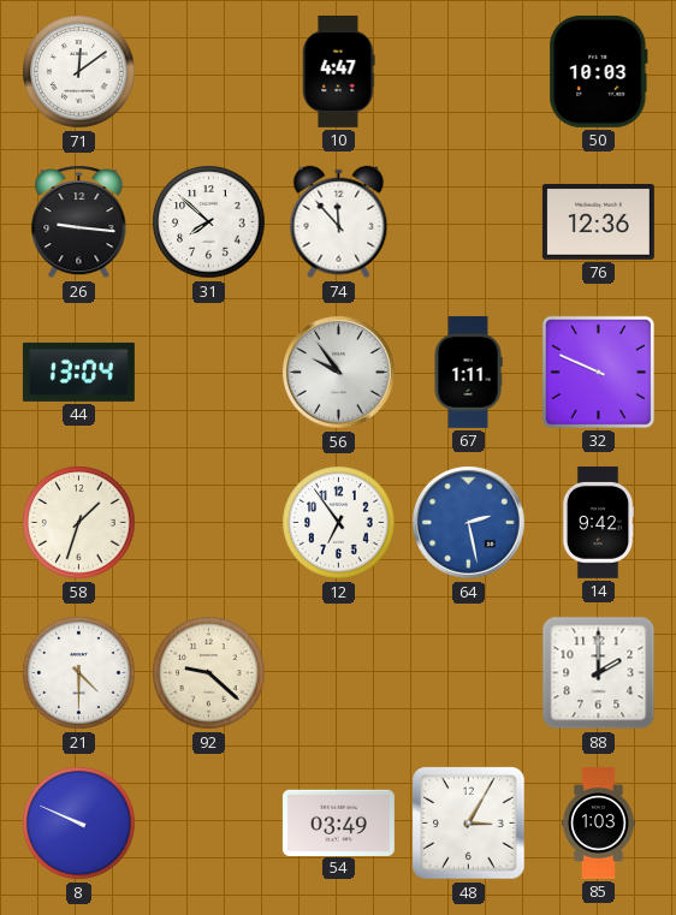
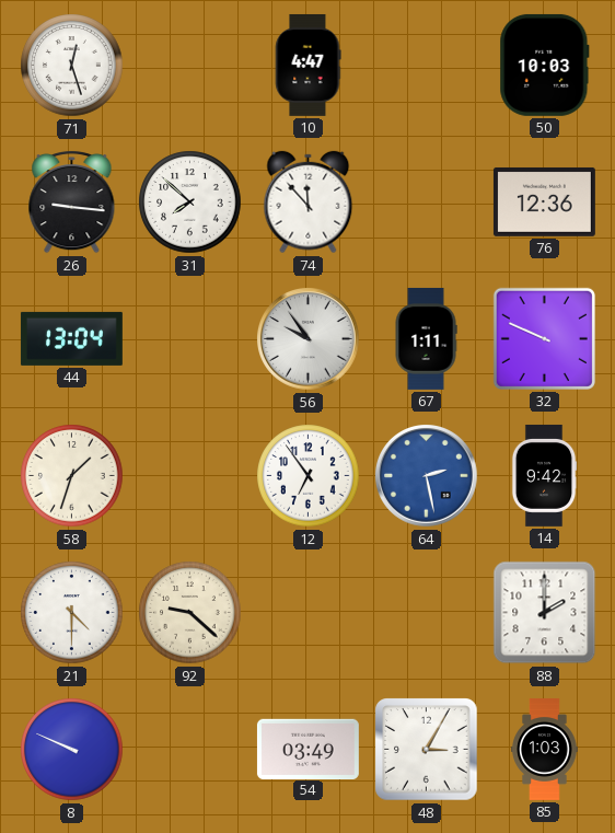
71: 12:09 -> 12:27
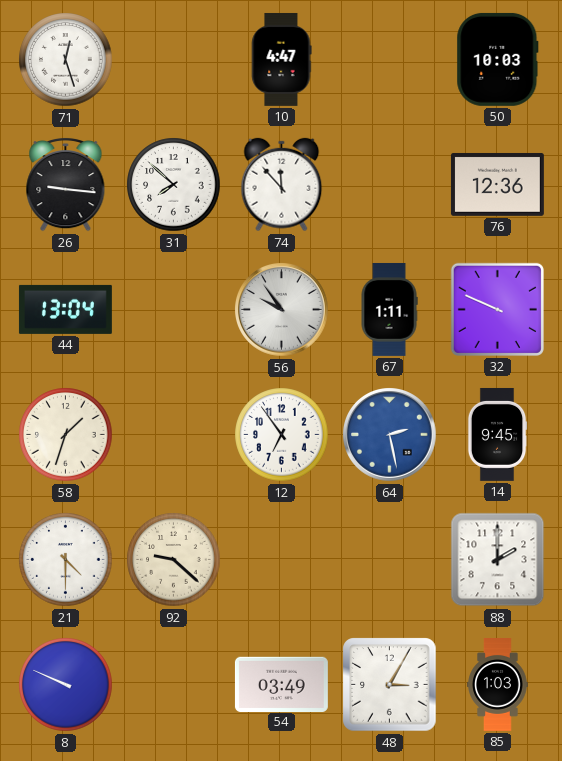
14: 9:42 -> 9:45
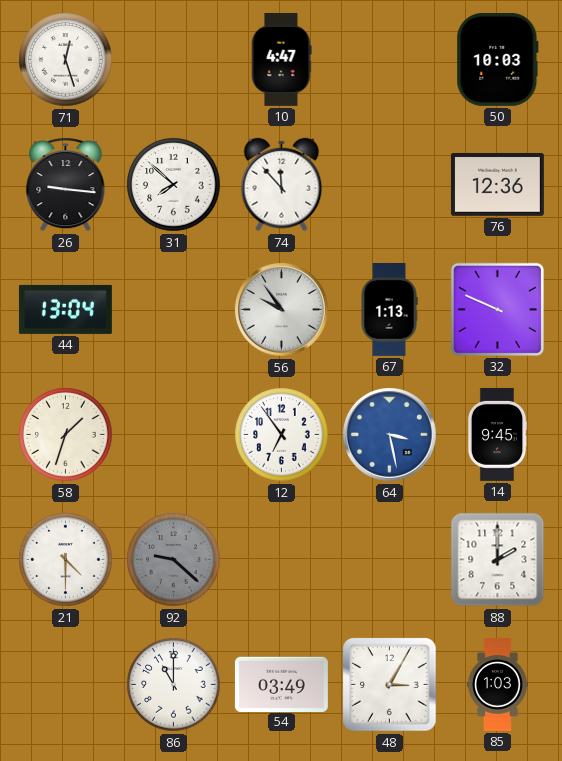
67: 1:11 -> 1:13
64: 2:28 -> 3:28
92 dial: cream -> grey
8: 9:49 -> none
86: none -> 11:00
